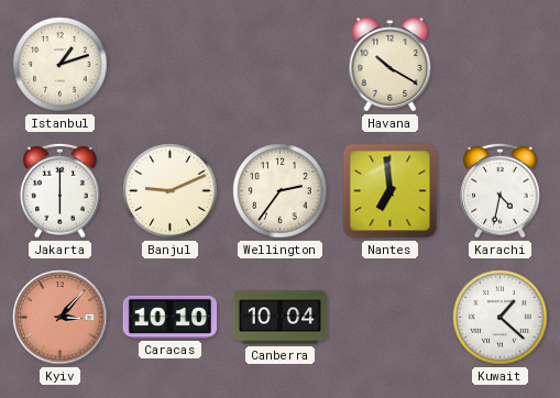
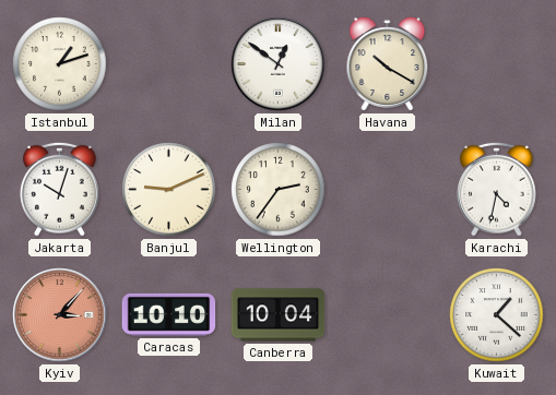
Milan: none -> 12:51
Jakarta: 6:00 -> 10:03
Nantes: 6:59 -> none
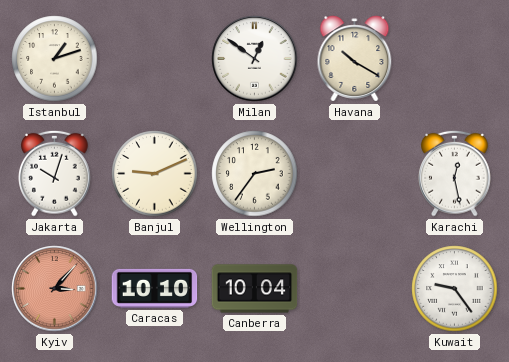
Karachi: 4:32 -> 12:28
Kuwait: 1:22 -> 9:24
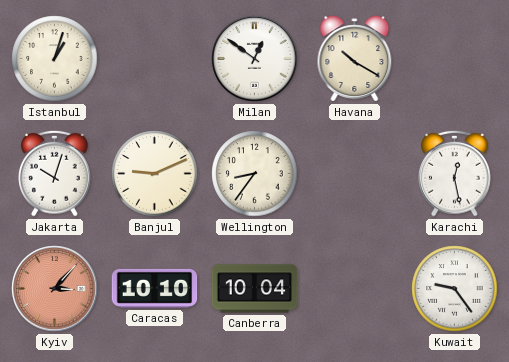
Istanbul: 1:12 -> 1:03
Wellington: 2:36 -> 8:36
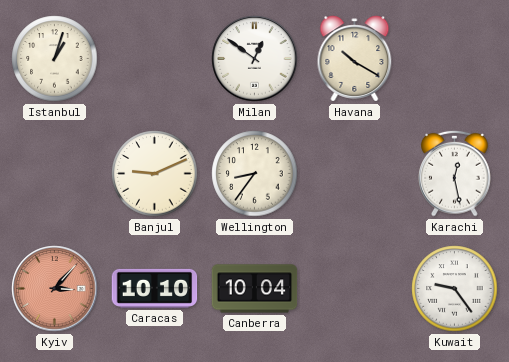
Jakarta: 10:03 -> none
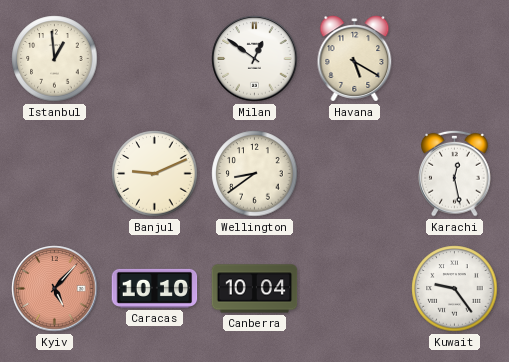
Istanbul: 1:03 -> 12:59
Havana: 10:20 -> 5:20
Wellington: 8:36 -> 8:39
Kyiv: 3:07 -> 5:07
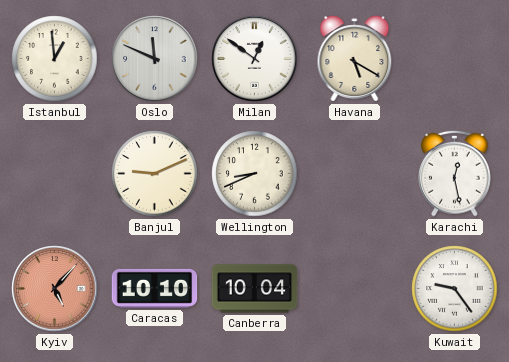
Oslo: none -> 11:49
Wellington: 8:39 -> 8:41
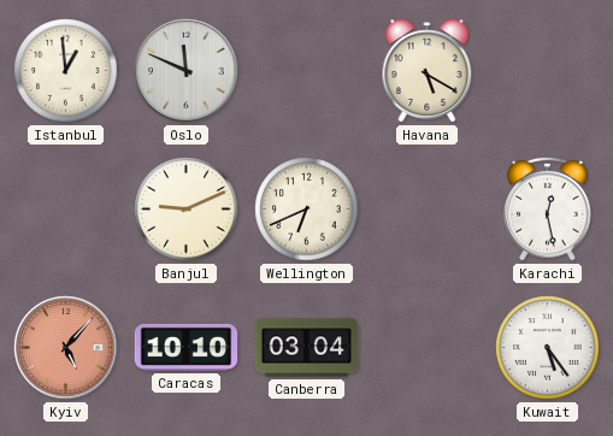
Milan: 12:51 -> none
Wellington: 8:41 -> 6:41
Canberra: 10:04 -> 03:04
Kuwait: 9:24 -> 5:24
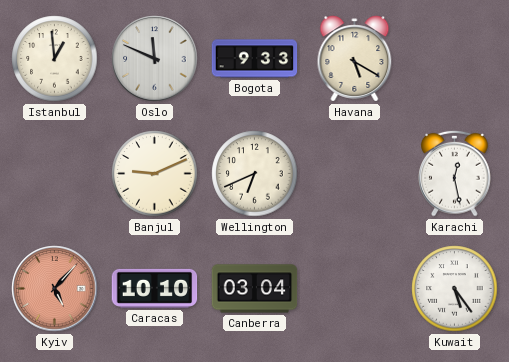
Bogota: none -> 9:33
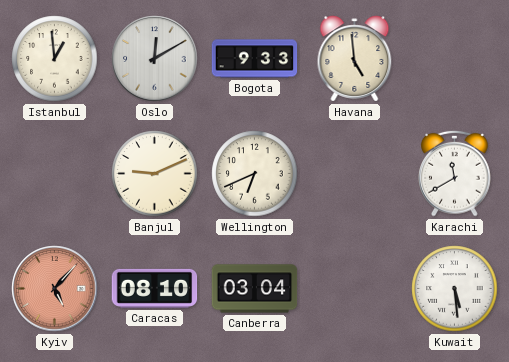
Oslo: 11:49 -> 12:10
Havana: 5:20 -> 4:59
Karachi: 12:28 -> 11:40
Caracas: 10:10 -> 08:10
Kuwait: 5:24 -> 5:29
